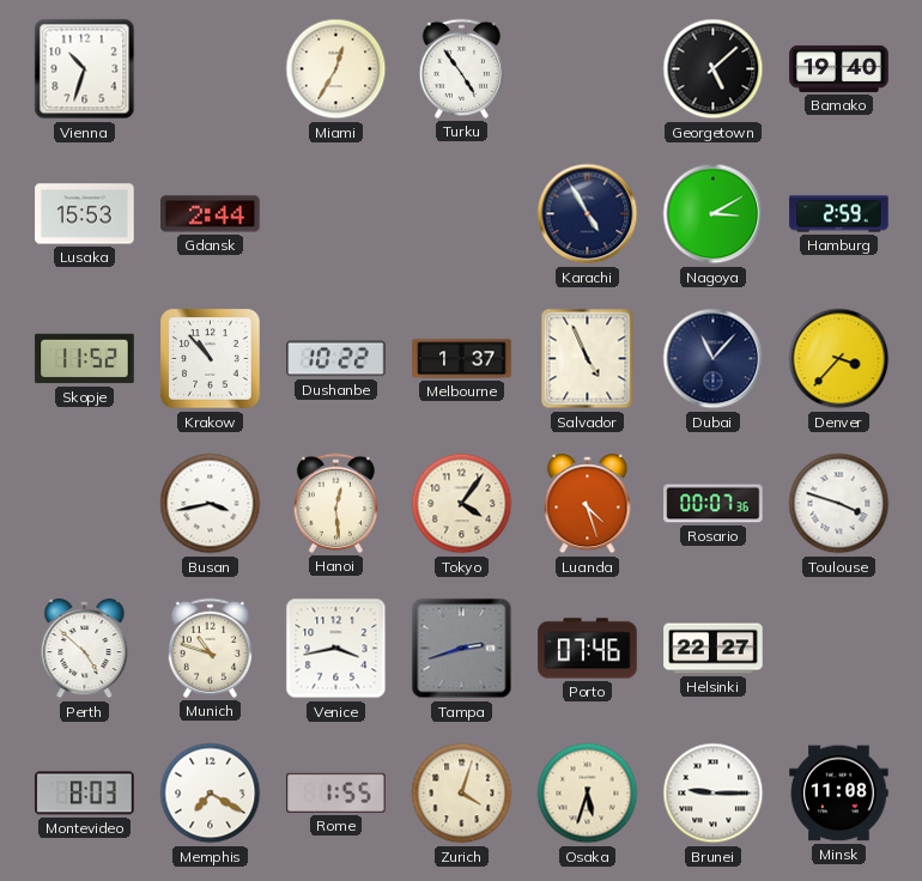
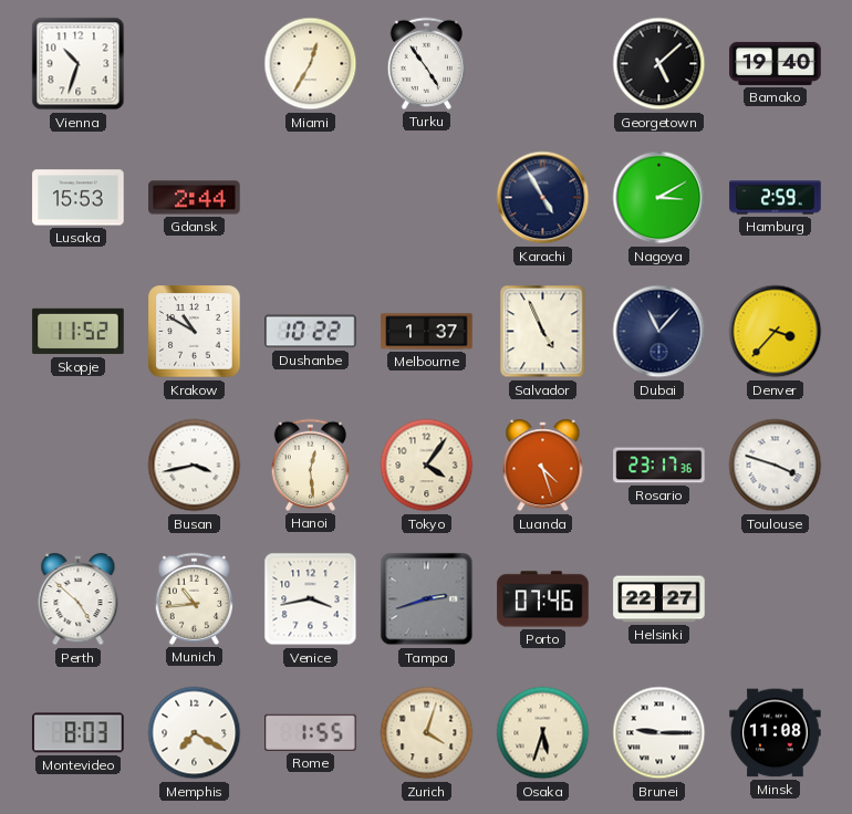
Krakow: 10:53 -> 10:50
Rosario: 00:07 -> 23:17
Munich: 10:48 -> 10:44
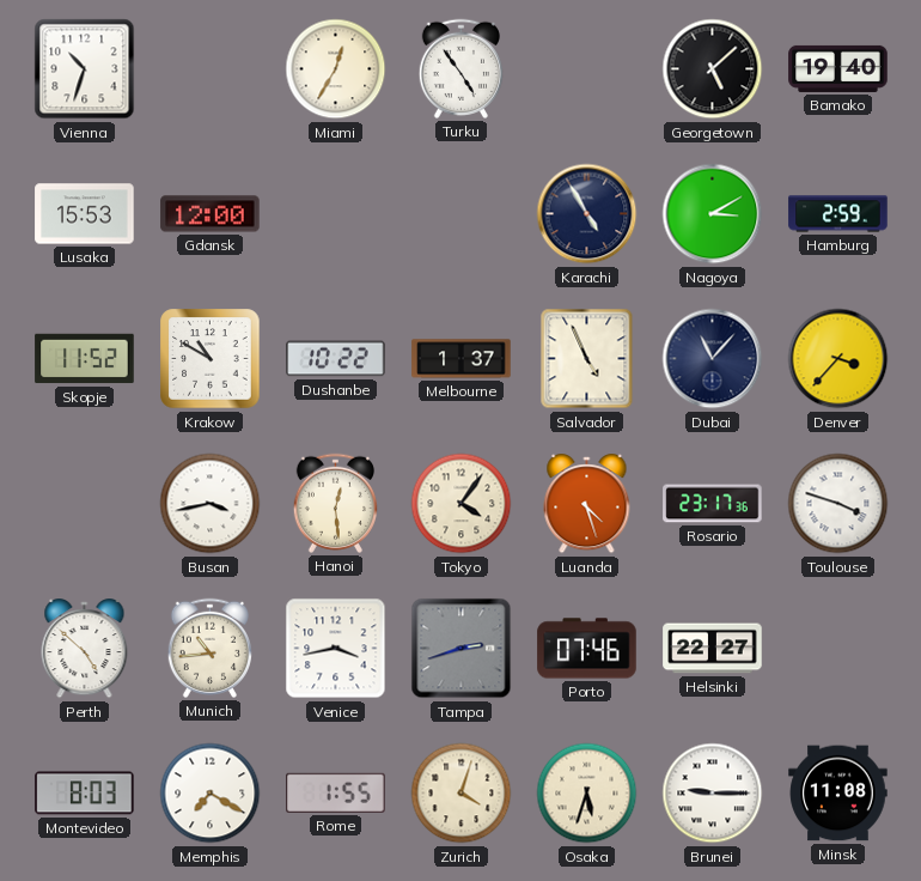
Gdansk: 2:44 -> 12:00
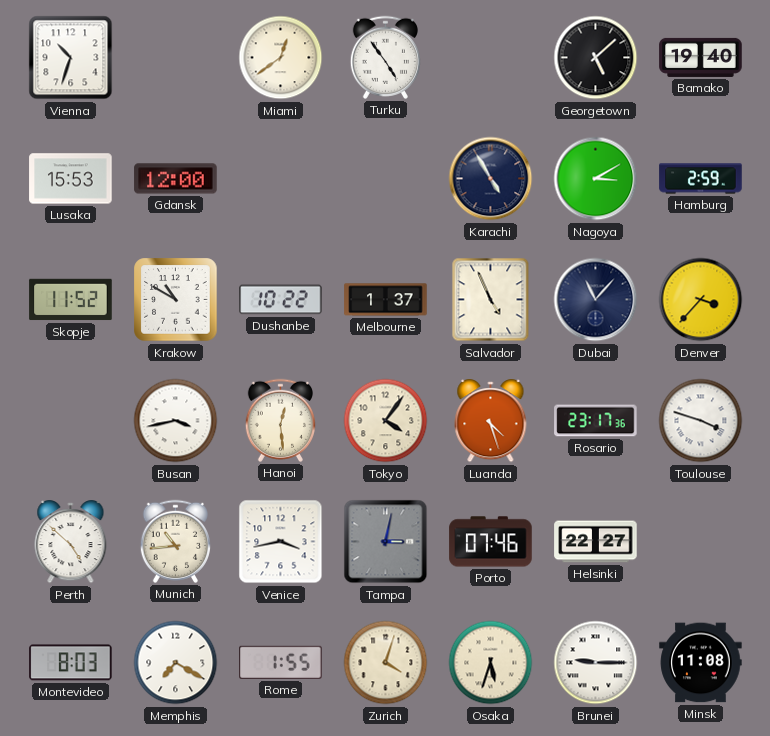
Miami: 12:35 -> 12:39
Tampa: 2:42 -> 3:02
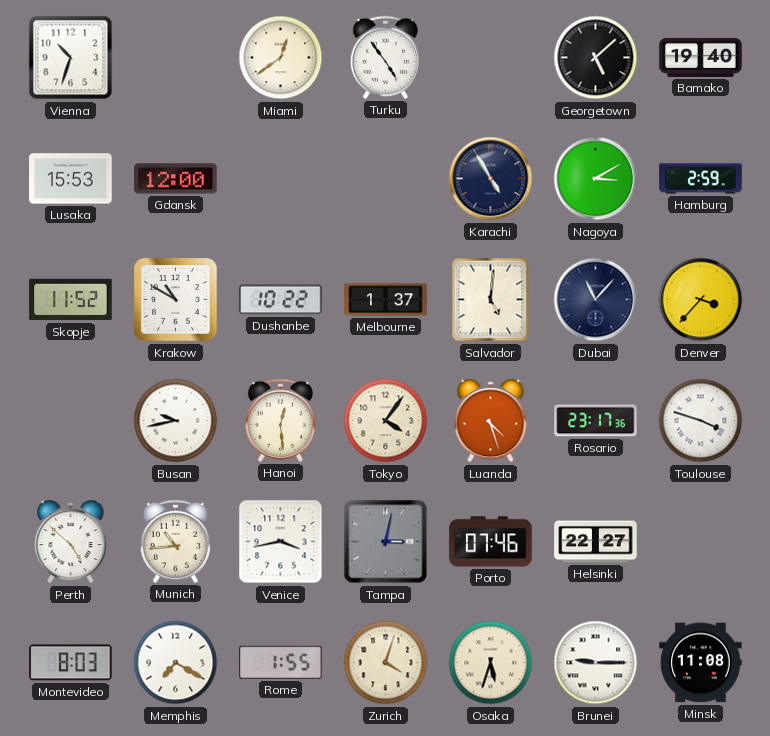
Salvador: 4:56 -> 5:01
Busan: 3:43 -> 9:43
